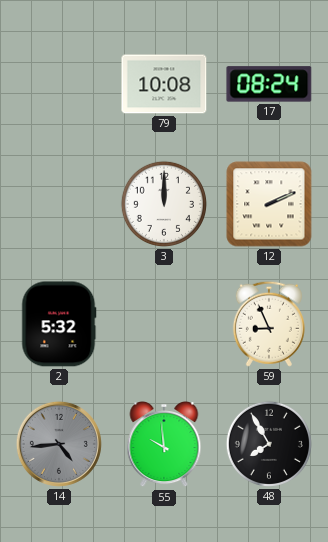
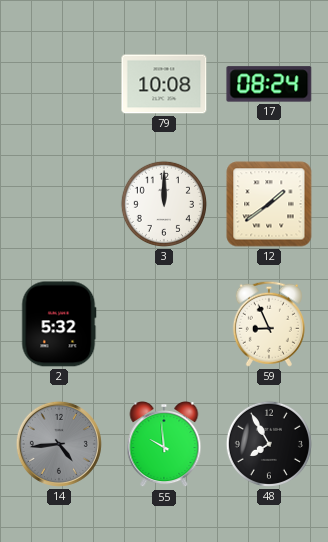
12: 2:11 -> 1:39
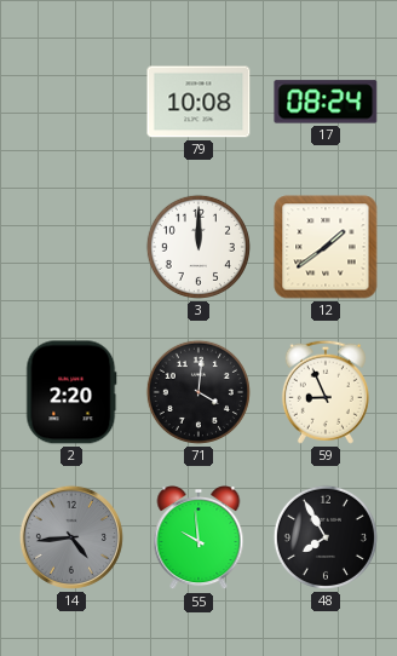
2: 5:32 -> 2:20
71: none -> 4:01
